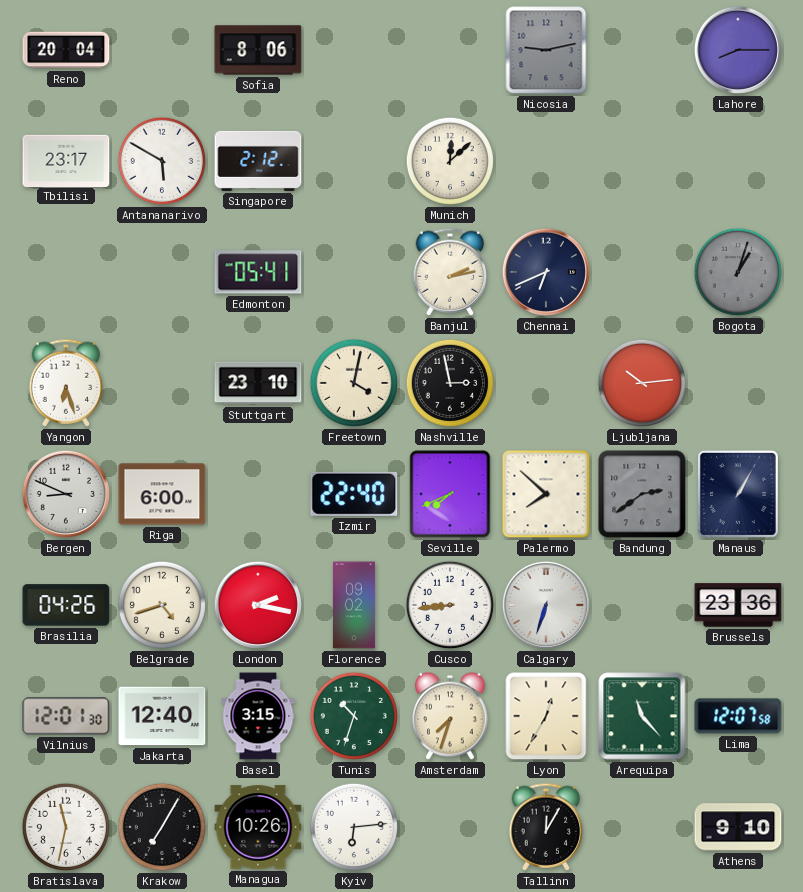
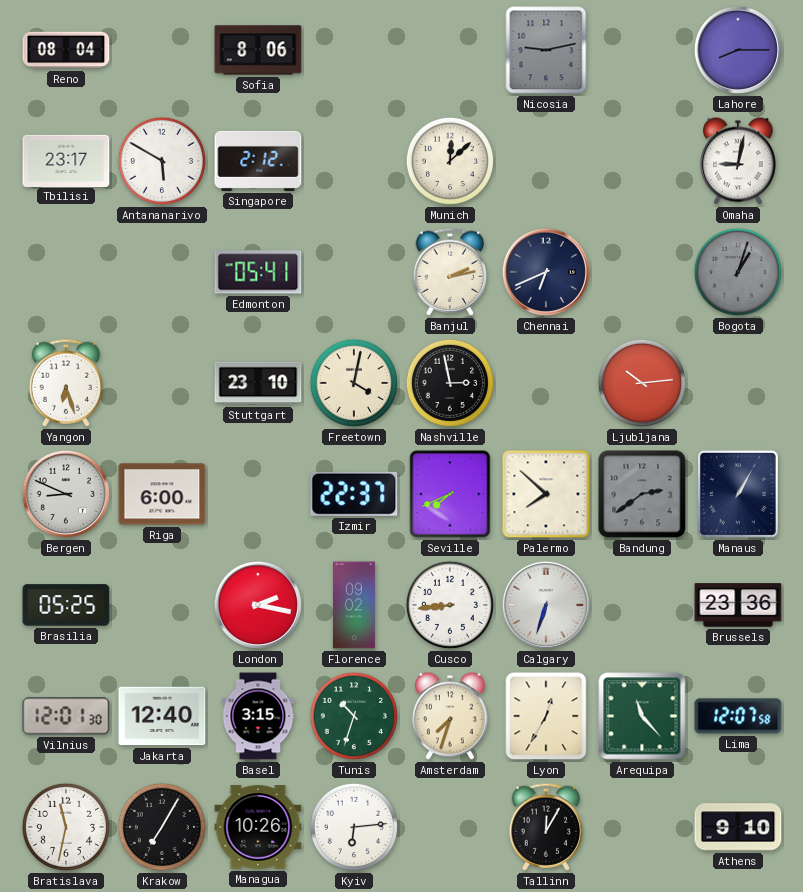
Reno: 20:04 -> 08:04
Omaha: none -> 9:02
Izmir: 22:40 -> 22:37
Brasilia: 04:26 -> 05:25
Belgrade: 4:42 -> none
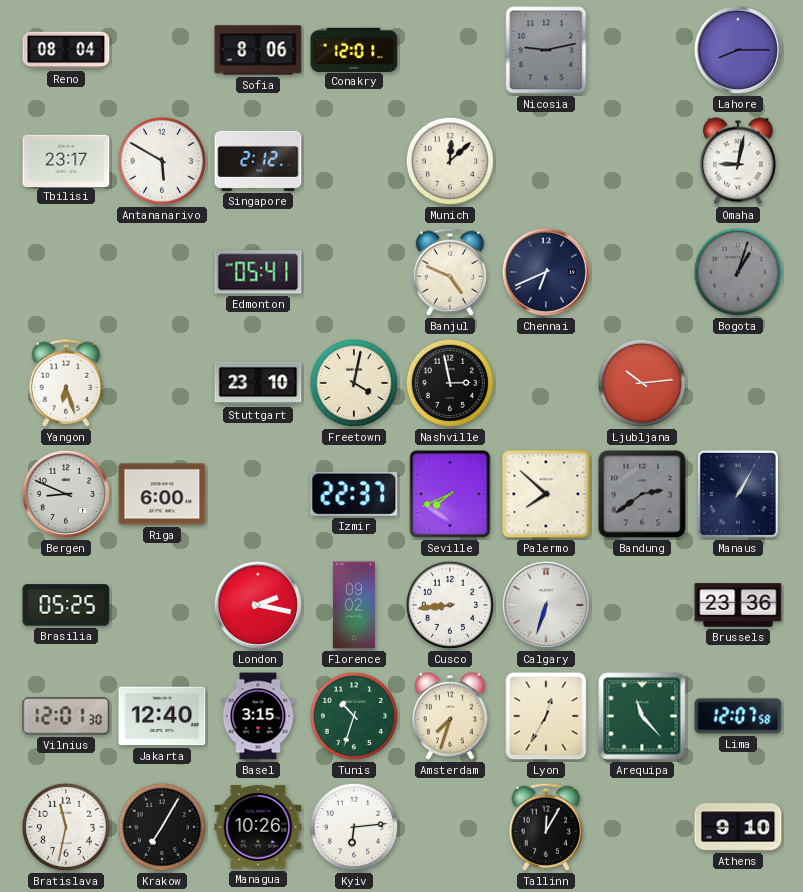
Conakry: none -> 12:01
Banjul: 2:13 -> 4:49
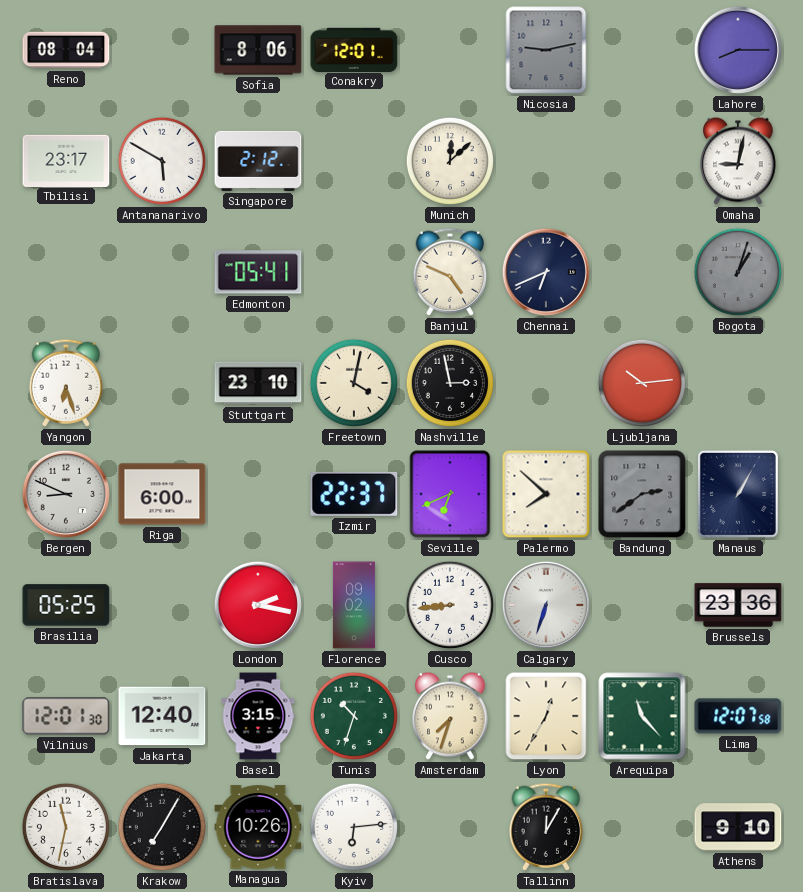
Seville: 7:41 -> 6:41
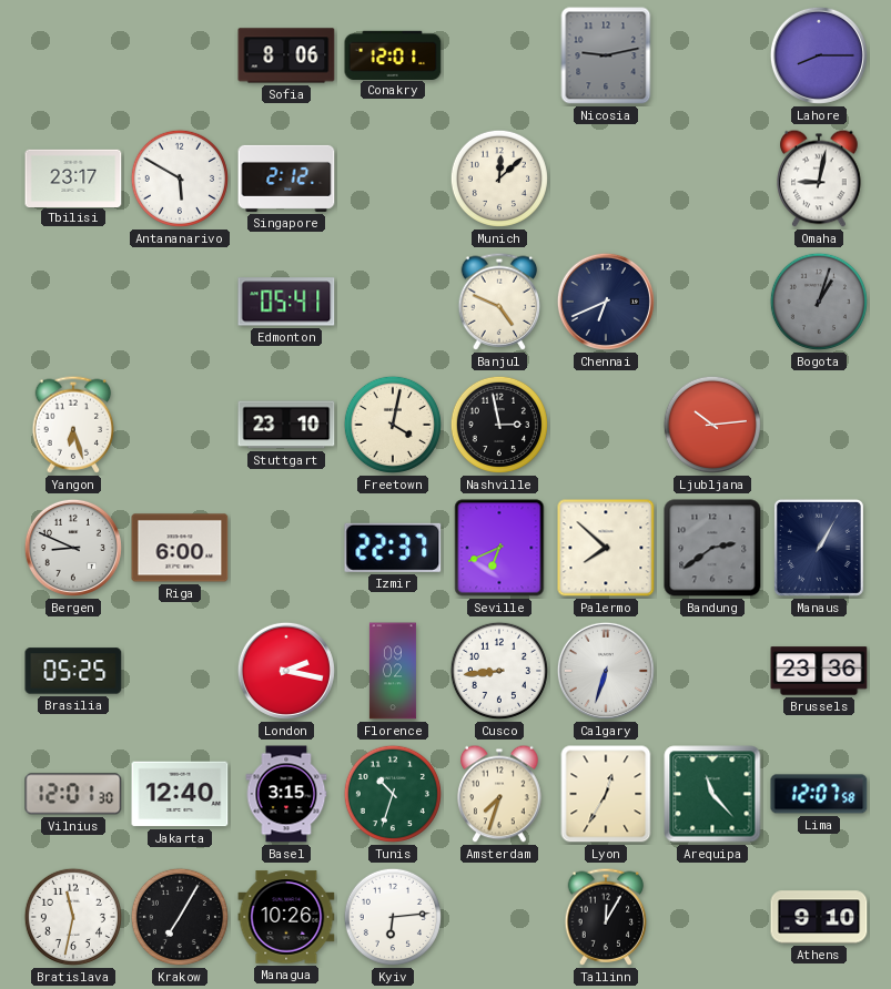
Reno: 08:04 -> none
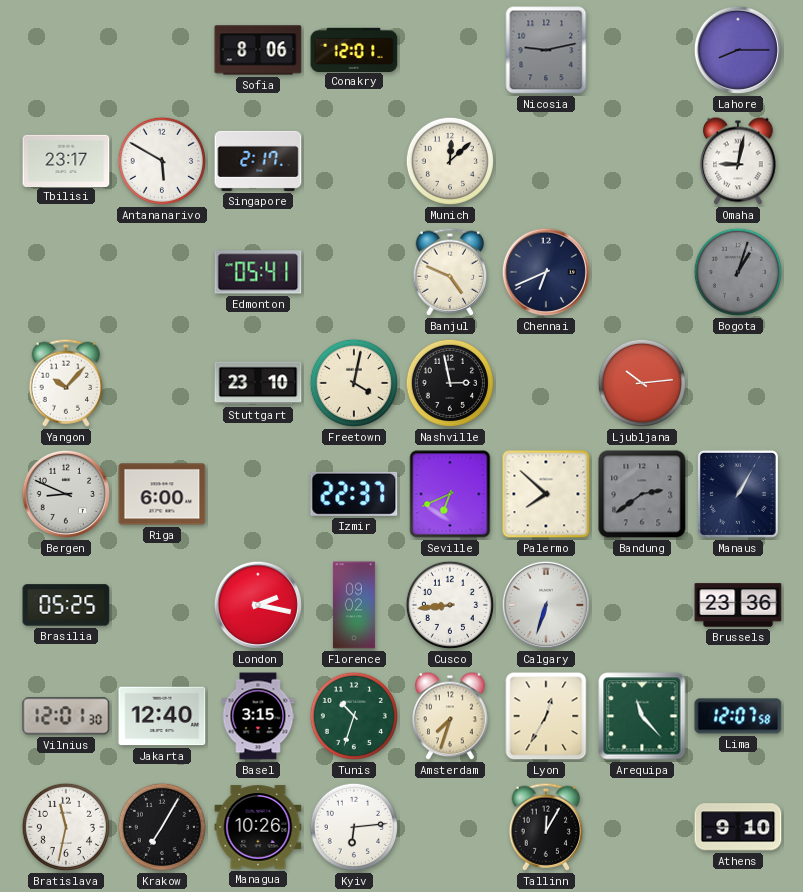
Singapore: 2:12 -> 2:17
Yangon: 6:27 -> 10:07
